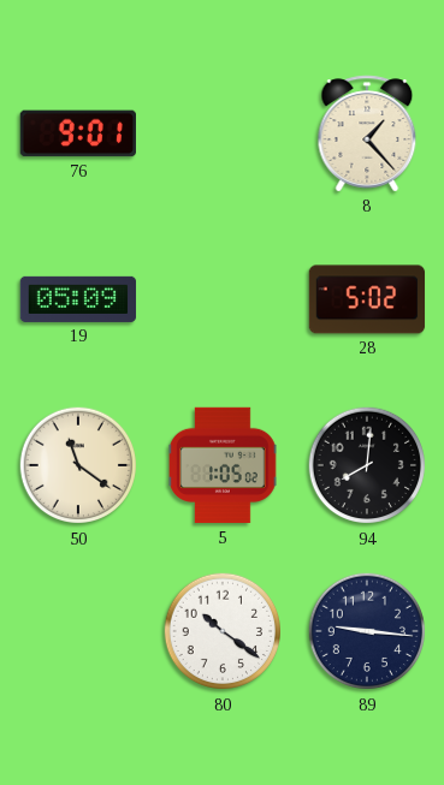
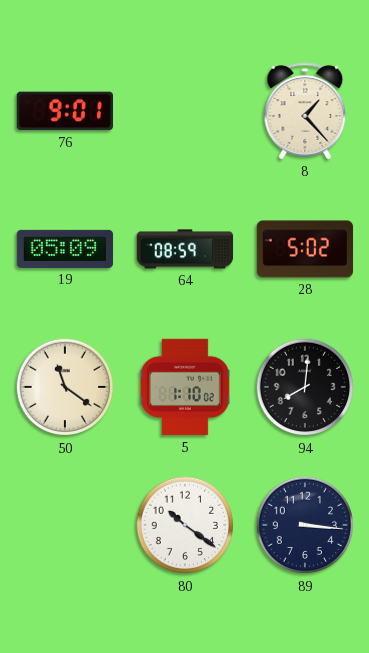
64: none -> 08:59
5: 1:05 -> 1:10
89: 9:16 -> 3:16
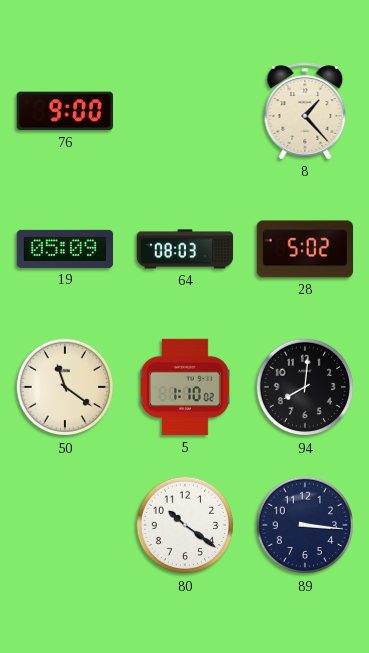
76: 9:01 -> 9:00
64: 08:59 -> 08:03
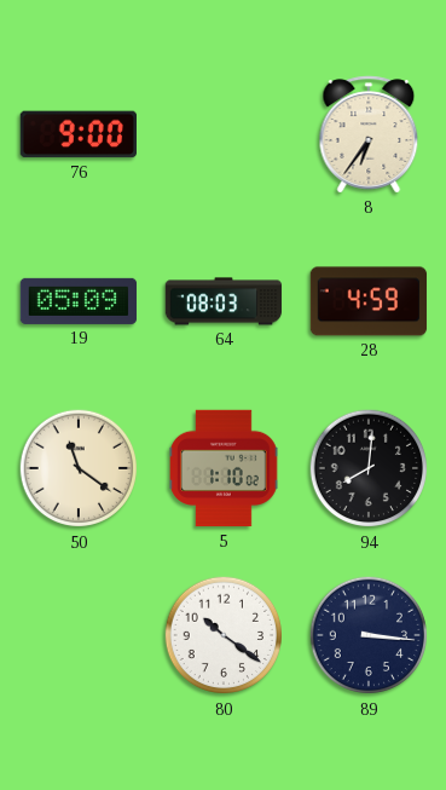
8: 1:23 -> 6:36
28: 5:02 -> 4:59
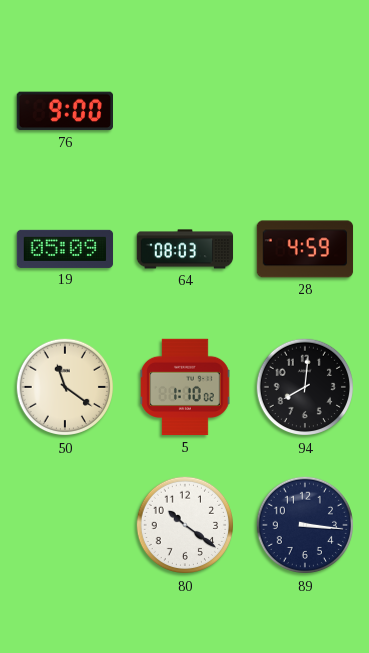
8: 6:36 -> none
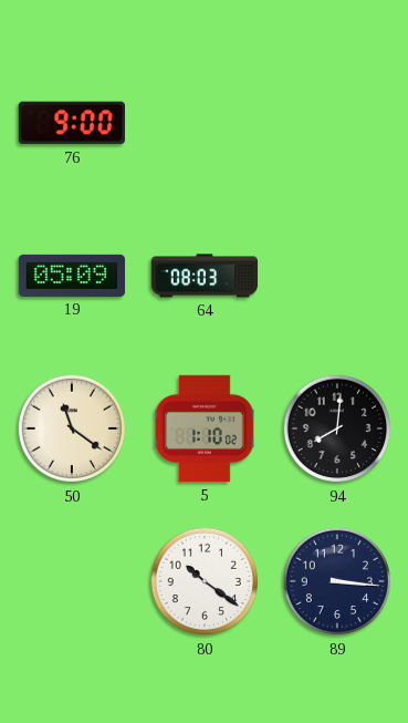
28: 4:59 -> none
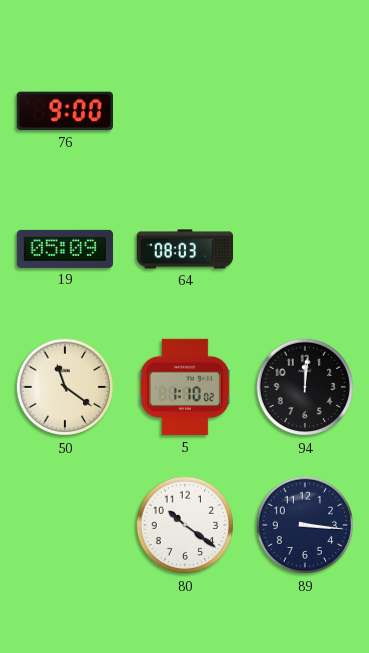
94: 8:01 -> 12:01
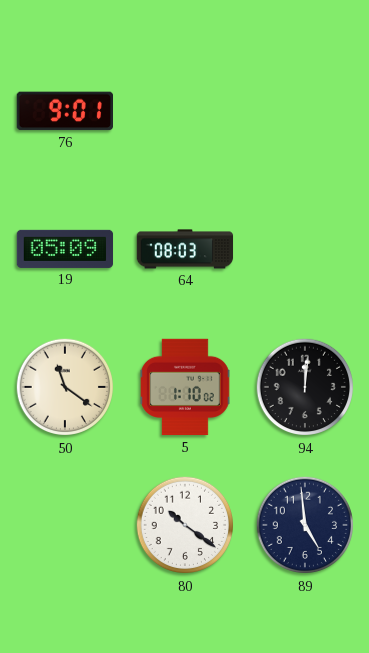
76: 9:00 -> 9:01
89: 3:16 -> 4:59
